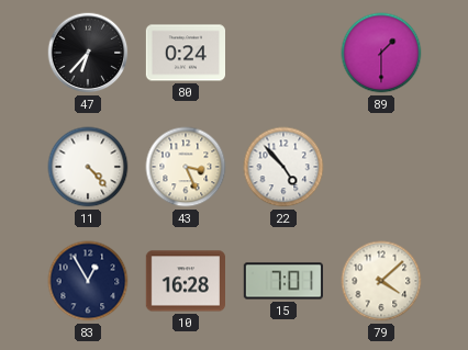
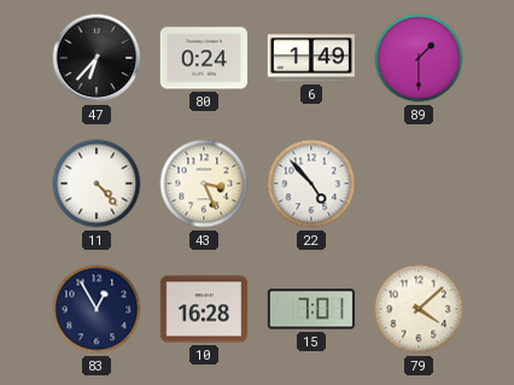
6: none -> 1:49
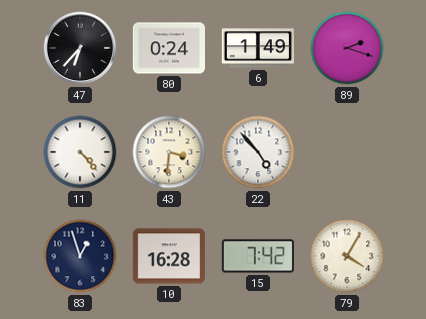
89: 1:30 -> 2:18
43: 3:26 -> 3:31
83: 12:55 -> 12:57
15: 7:01 -> 7:42
79: 4:08 -> 4:05
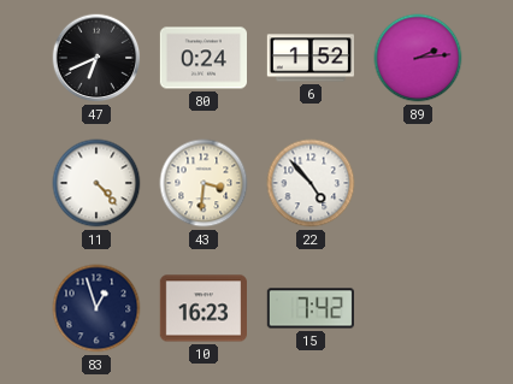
47: 6:37 -> 6:41
6: 1:49 -> 1:52
89: 2:18 -> 2:14
10: 16:28 -> 16:23
79: 4:05 -> none
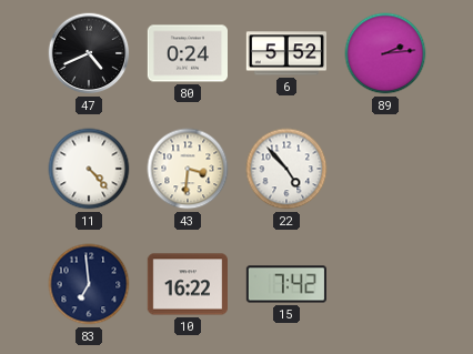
47: 6:41 -> 4:41
6: 1:52 -> 5:52
83: 12:57 -> 6:59
10: 16:23 -> 16:22
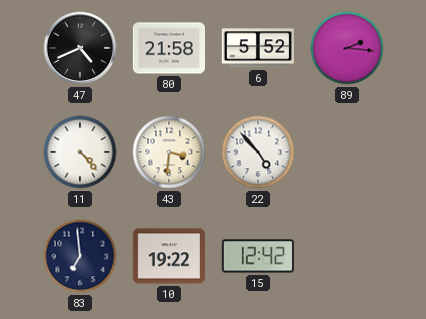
80: 0:24 -> 21:58
89: 2:14 -> 2:16
10: 16:22 -> 19:22
15: 7:42 -> 12:42
